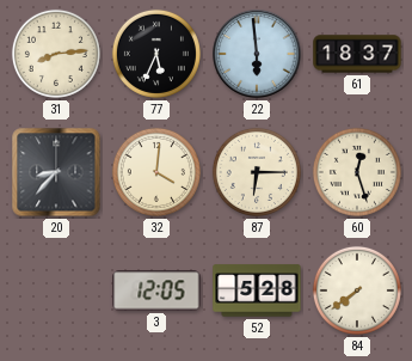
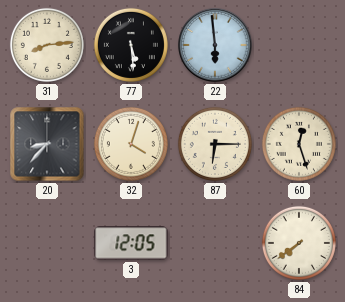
77: 5:34 -> 5:29
61: 18:37 -> none
32: 4:01 -> 4:03
52: 5:28 -> none
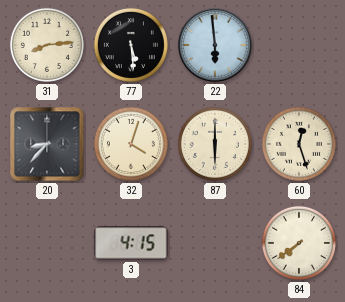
87: 6:15 -> 6:00
3: 12:05 -> 4:15
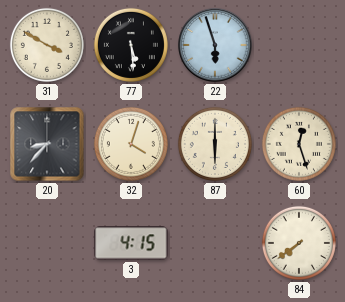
31: 8:14 -> 3:50
22: 5:59 -> 5:57
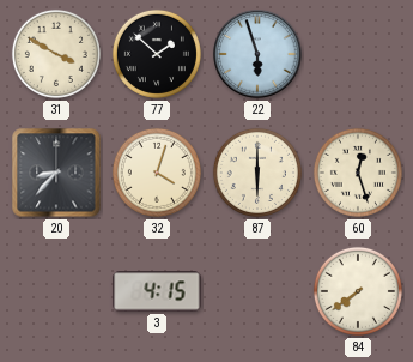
77: 5:29 -> 1:52
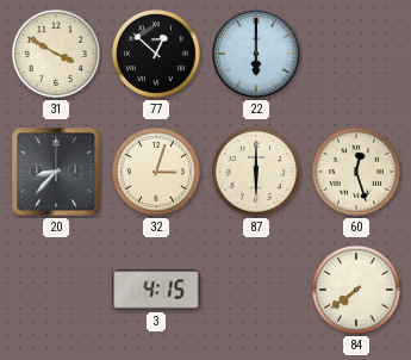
77: 1:52 -> 12:52
22: 5:57 -> 6:00
32: 4:03 -> 3:03
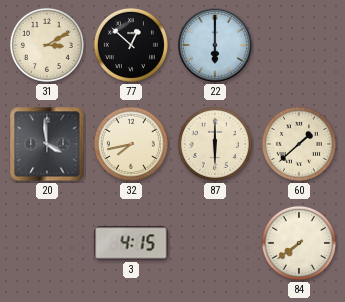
31: 3:50 -> 3:10
20: 8:37 -> 3:59
32: 3:03 -> 7:43
60: 12:27 -> 1:38
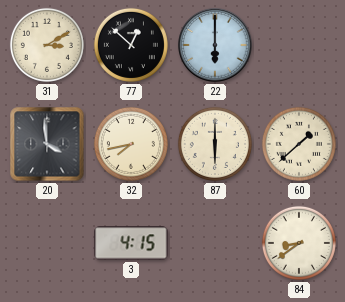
84: 7:39 -> 8:39
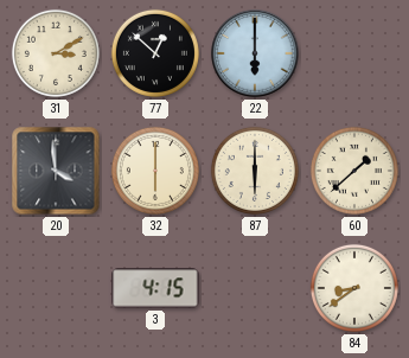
32: 7:43 -> 6:00
